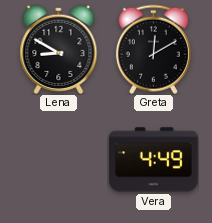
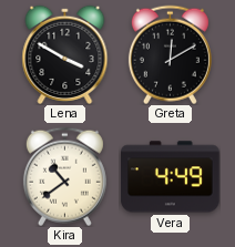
Lena: 8:50 -> 3:50
Kira: none -> 10:39
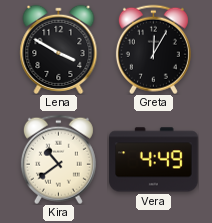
Greta: 12:10 -> 12:05
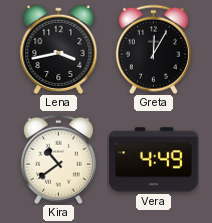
Lena: 3:50 -> 3:43
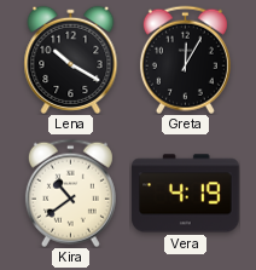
Lena: 3:43 -> 10:20
Vera: 4:49 -> 4:19
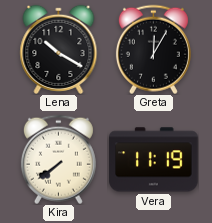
Kira: 10:39 -> 7:39
Vera: 4:19 -> 11:19
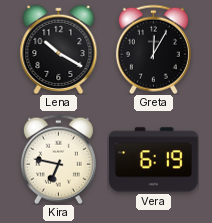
Kira: 7:39 -> 6:47
Vera: 11:19 -> 6:19
